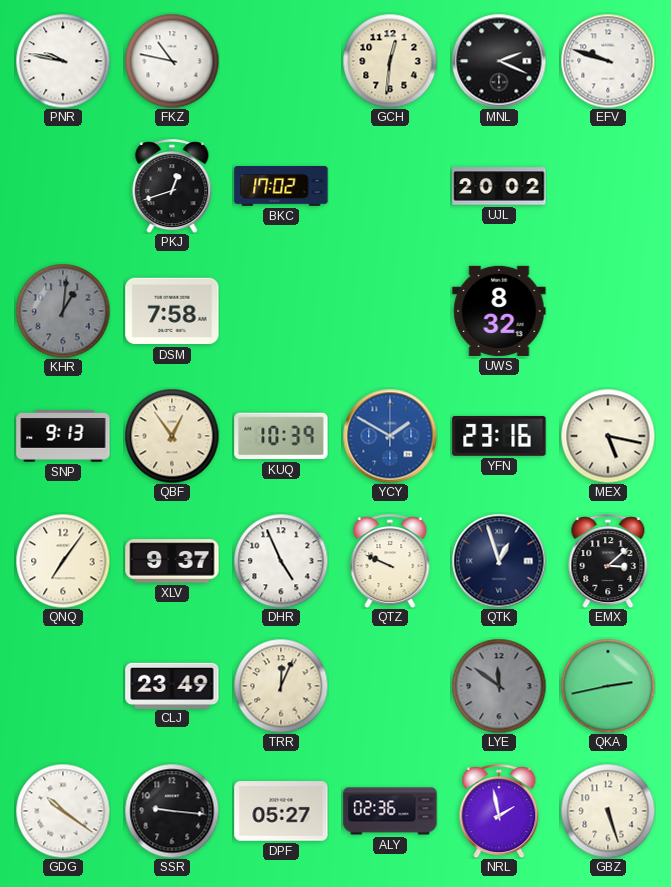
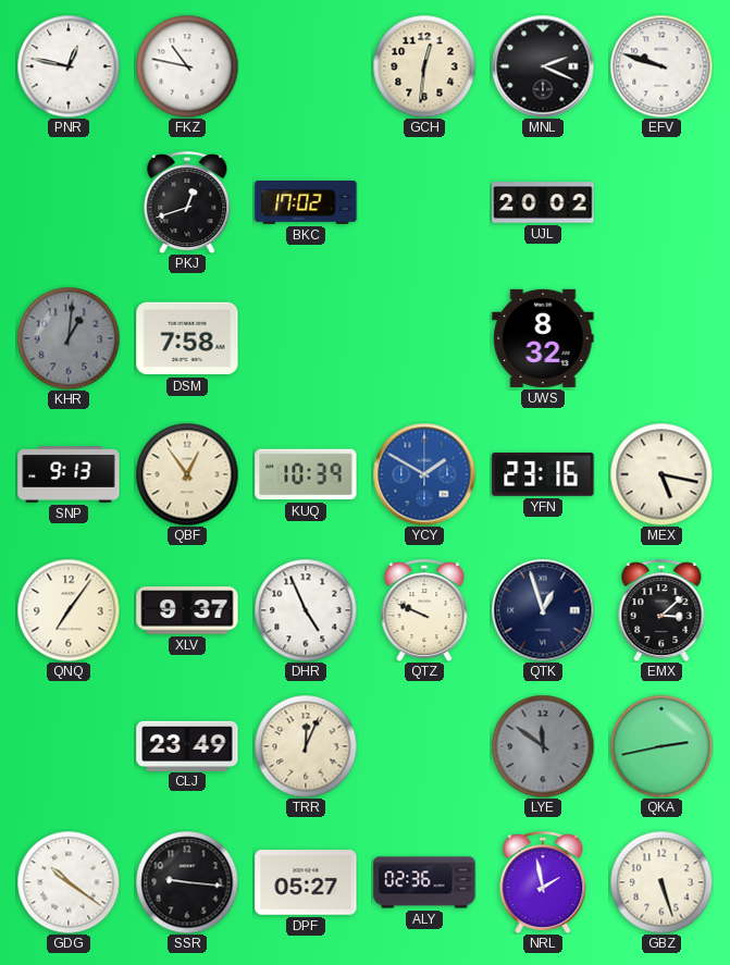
PNR: 9:47 -> 12:47
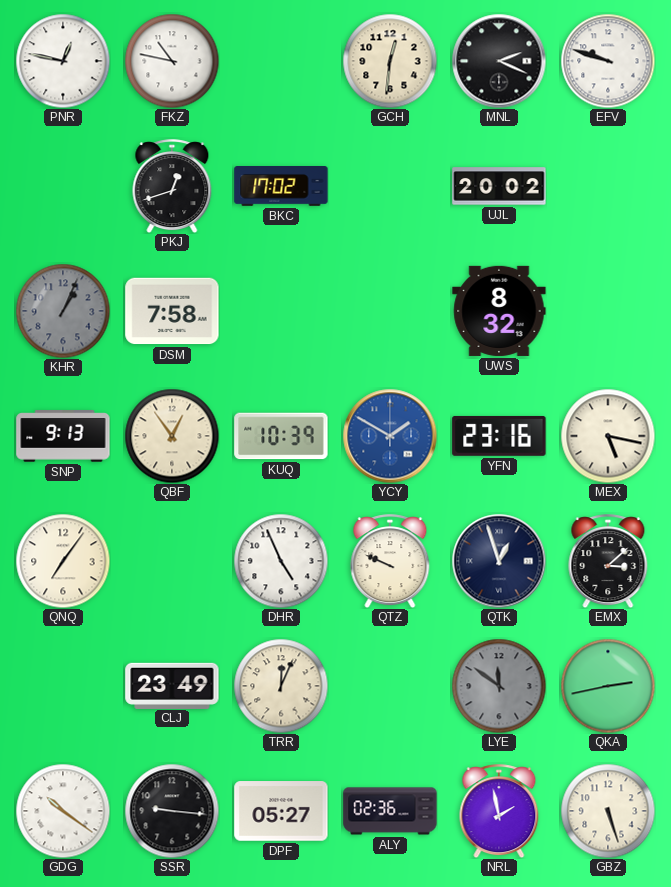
KHR: 1:01 -> 1:04
XLV: 9:37 -> none
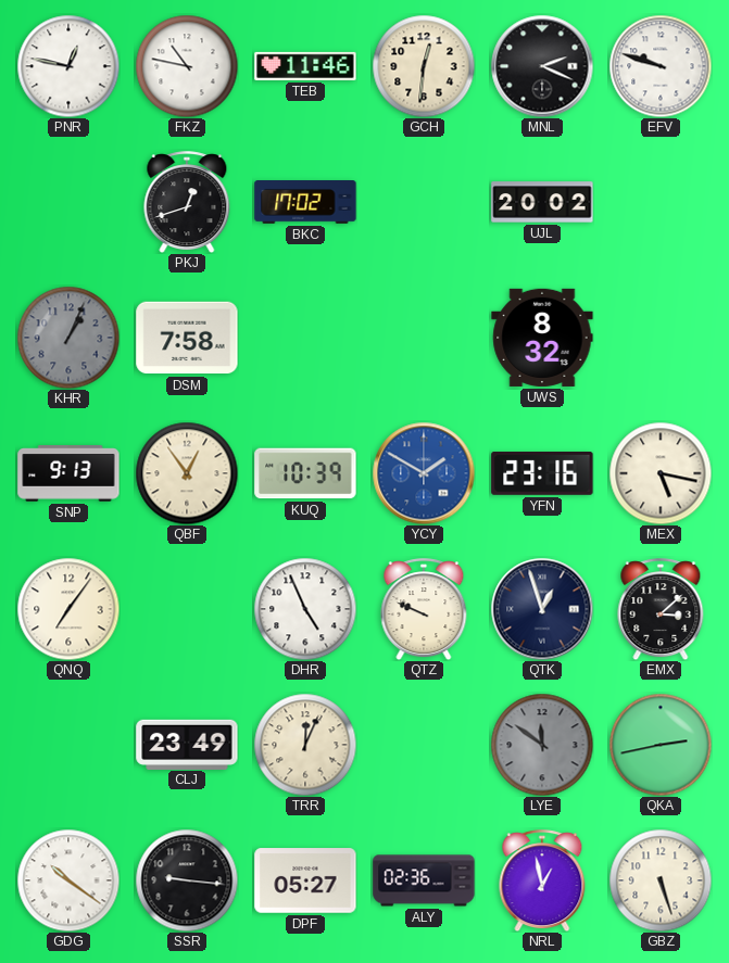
TEB: none -> 11:46
NRL: 1:58 -> 12:58
